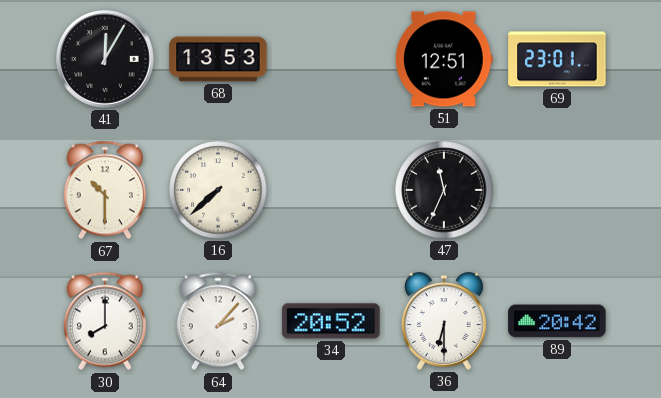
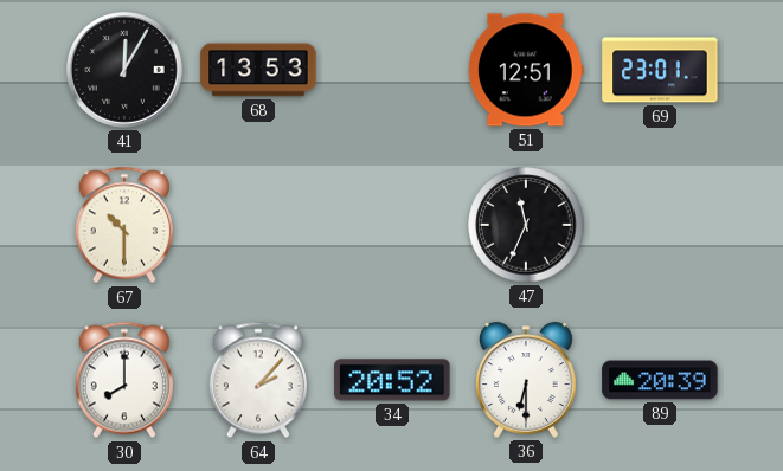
16: 7:38 -> none
89: 20:42 -> 20:39
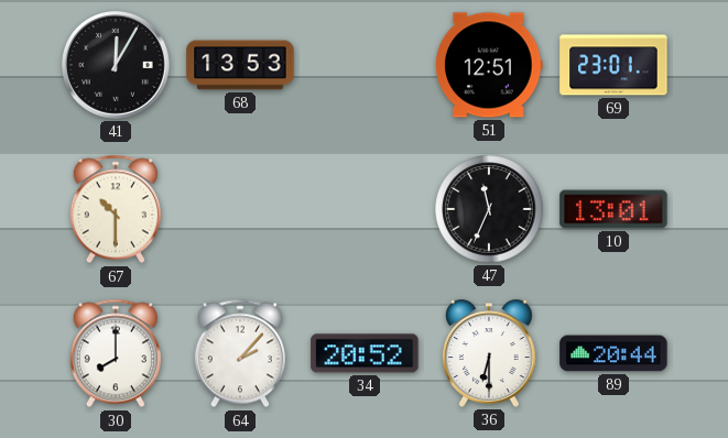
10: none -> 13:01
89: 20:39 -> 20:44
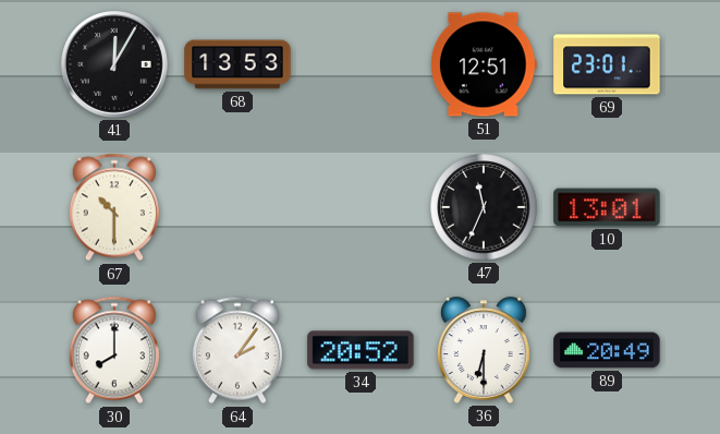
64: 2:07 -> 2:06
89: 20:44 -> 20:49
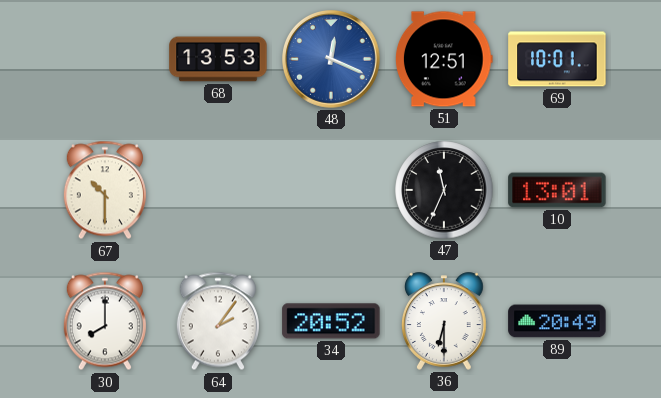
41: 12:05 -> none
48: none -> 12:19
69: 23:01 -> 10:01
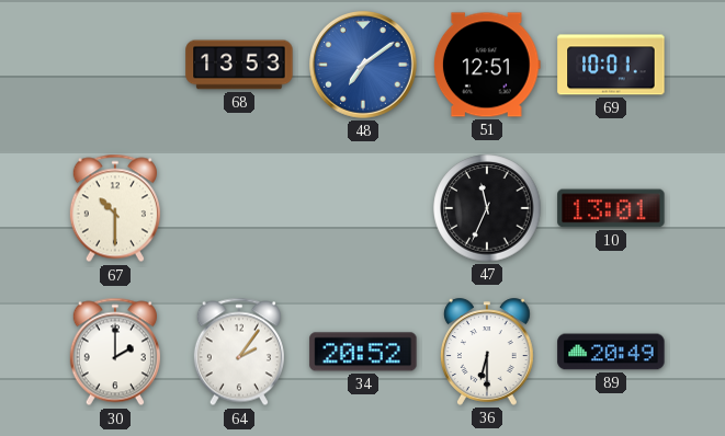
48: 12:19 -> 7:09
30: 8:00 -> 2:00
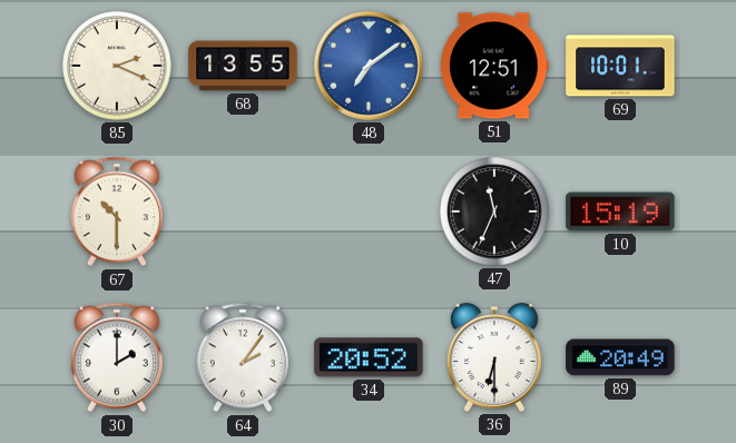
85: none -> 2:19
68: 13:53 -> 13:55
10: 13:01 -> 15:19
